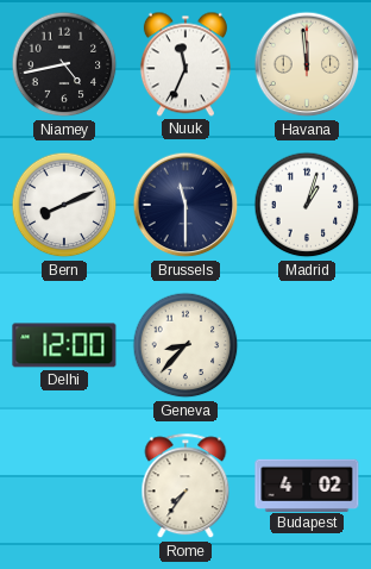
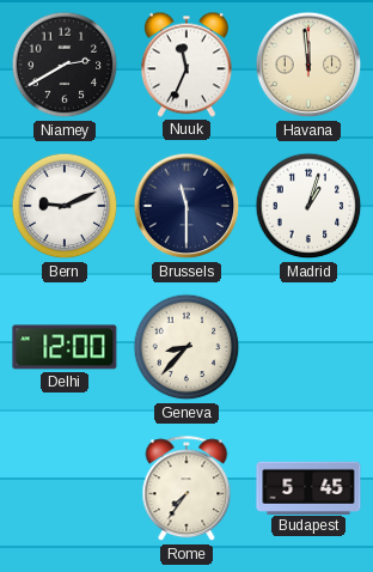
Niamey: 4:43 -> 2:40
Bern: 8:11 -> 9:11
Budapest: 4:02 -> 5:45
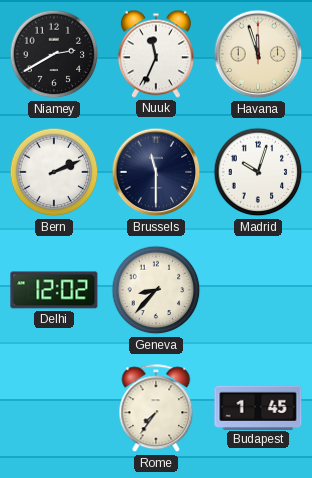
Havana: 11:59 -> 11:57
Bern: 9:11 -> 2:11
Madrid: 1:03 -> 10:03
Delhi: 12:00 -> 12:02
Budapest: 5:45 -> 1:45
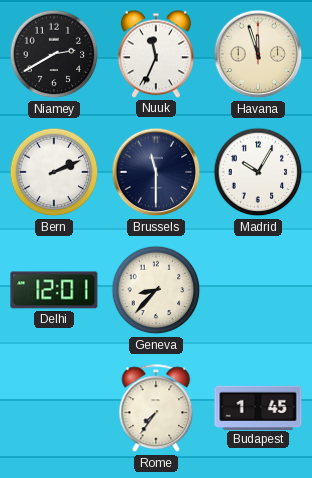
Madrid: 10:03 -> 10:05
Delhi: 12:02 -> 12:01
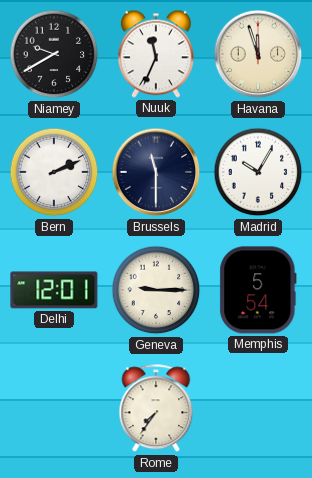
Niamey: 2:40 -> 9:40
Geneva: 8:37 -> 9:15
Memphis: none -> 5:54
Budapest: 1:45 -> none
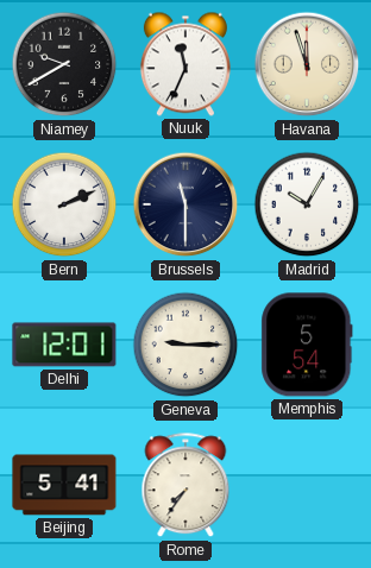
Beijing: none -> 5:41
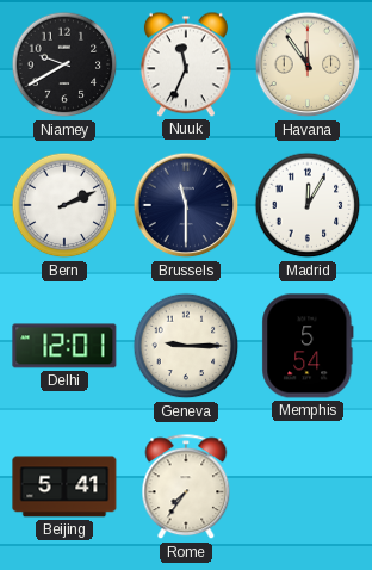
Havana: 11:57 -> 11:54
Madrid: 10:05 -> 12:05
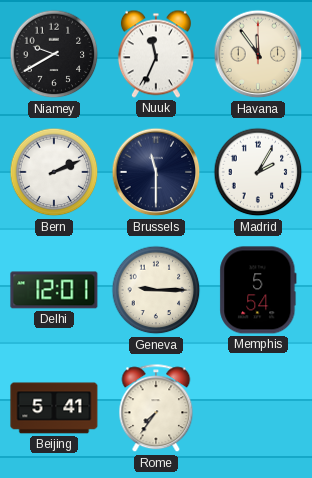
Madrid: 12:05 -> 2:05
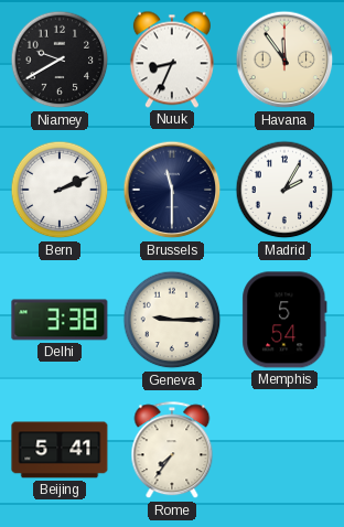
Nuuk: 11:34 -> 8:34
Delhi: 12:01 -> 3:38
